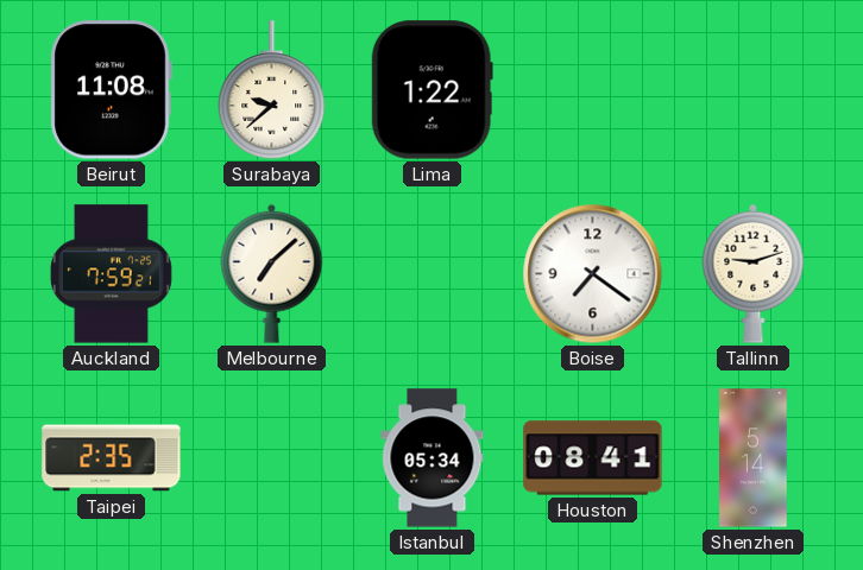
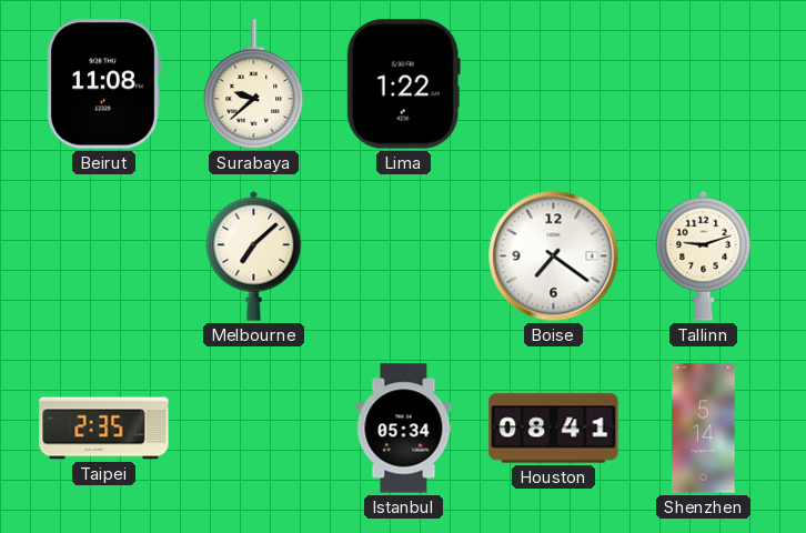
Auckland: 7:59 -> none
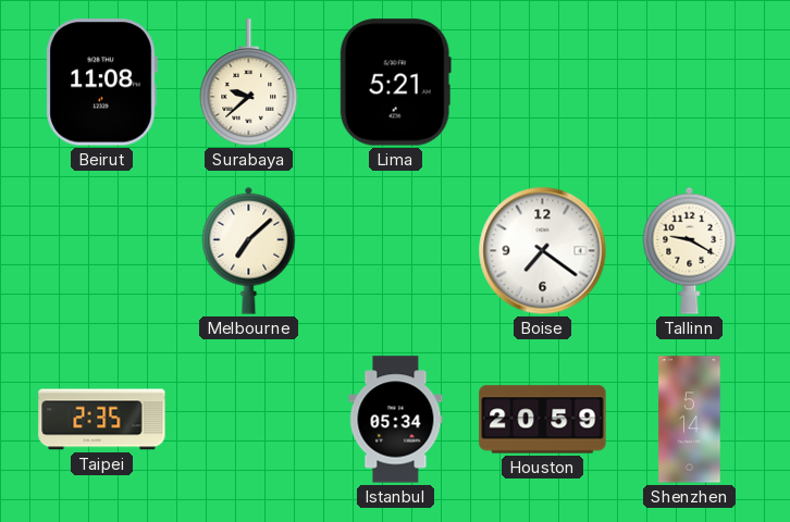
Lima: 1:22 -> 5:21
Tallinn: 9:12 -> 9:20
Houston: 08:41 -> 20:59
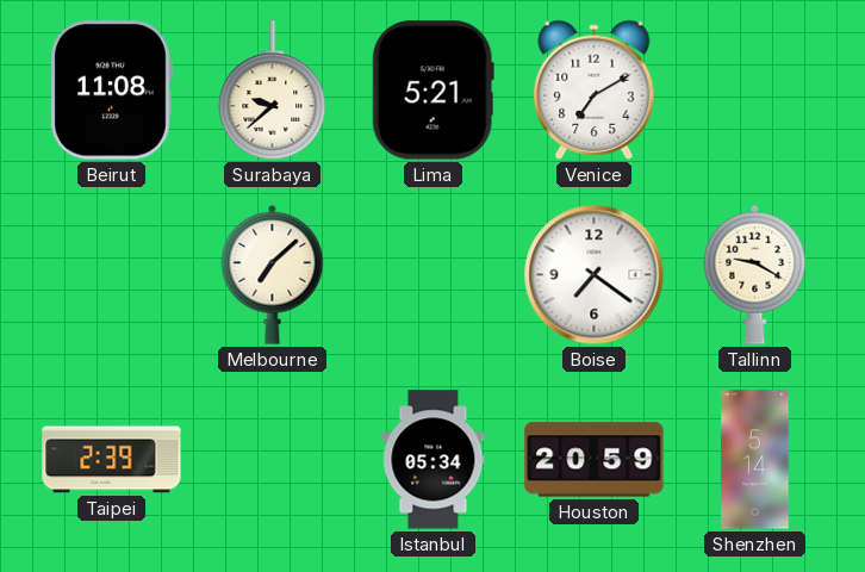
Venice: none -> 7:10
Taipei: 2:35 -> 2:39
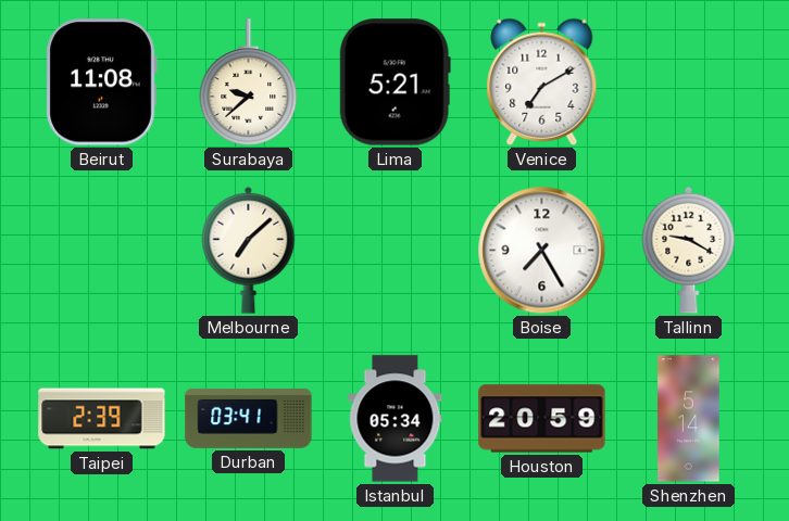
Boise: 7:21 -> 7:25
Durban: none -> 03:41
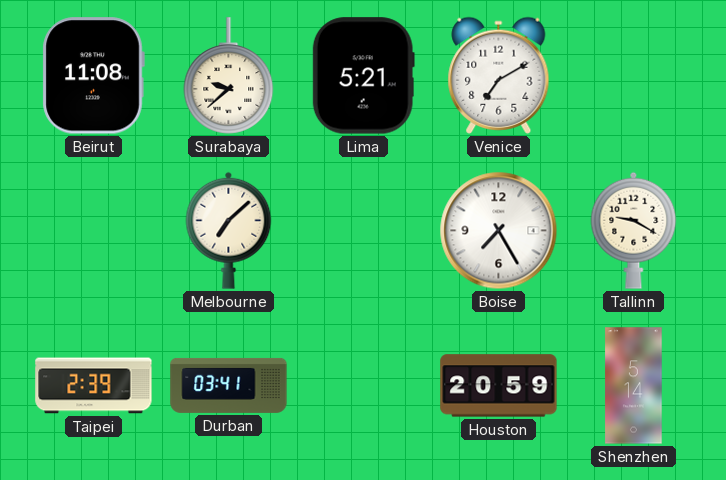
Istanbul: 05:34 -> none
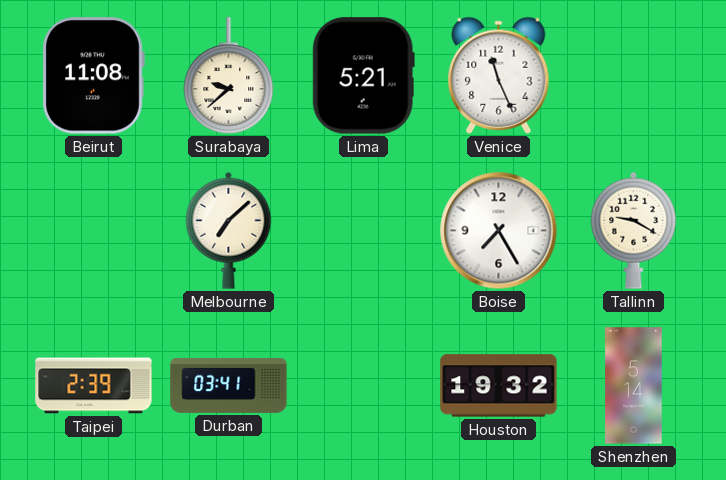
Venice: 7:10 -> 11:26
Houston: 20:59 -> 19:32
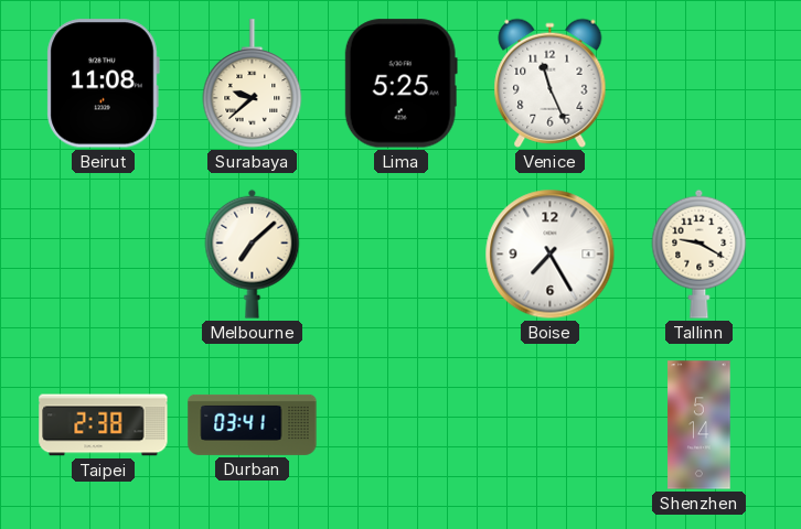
Lima: 5:21 -> 5:25
Taipei: 2:39 -> 2:38
Houston: 19:32 -> none
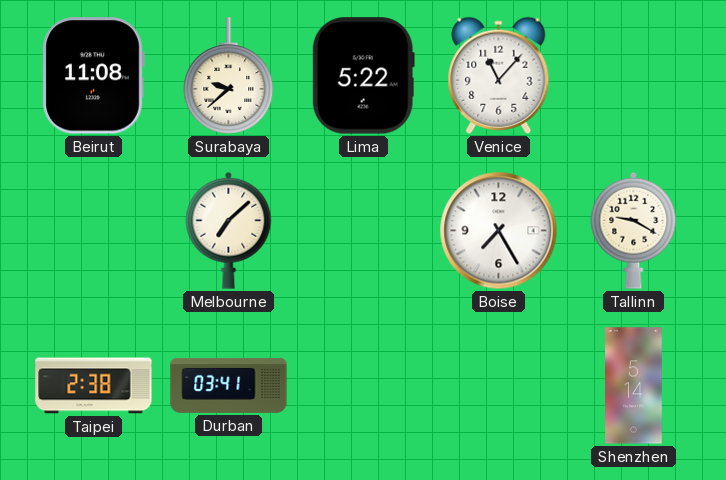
Lima: 5:25 -> 5:22
Venice: 11:26 -> 11:07
